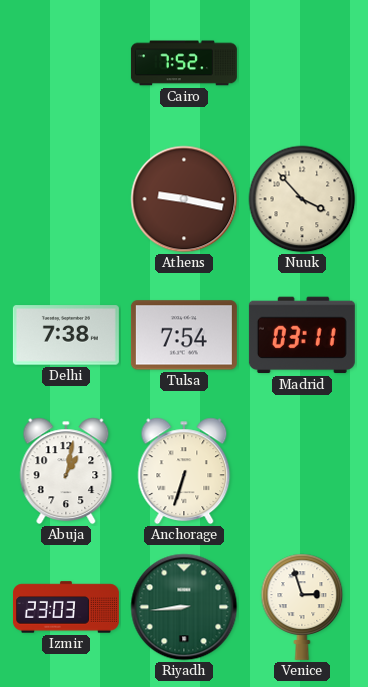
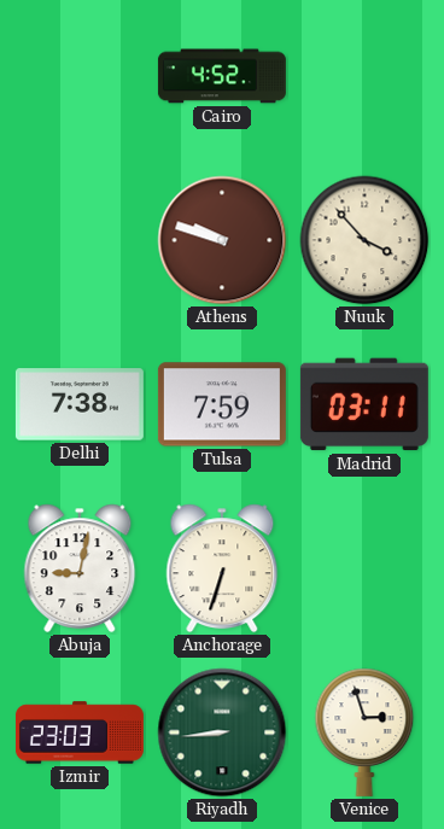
Cairo: 7:52 -> 4:52
Athens: 9:17 -> 9:48
Tulsa: 7:54 -> 7:59
Abuja: 1:02 -> 9:02
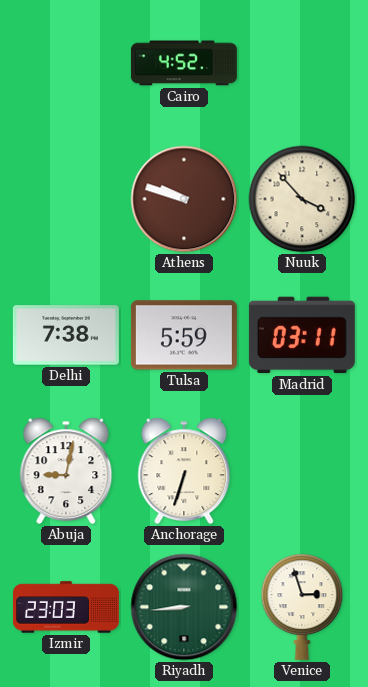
Tulsa: 7:59 -> 5:59
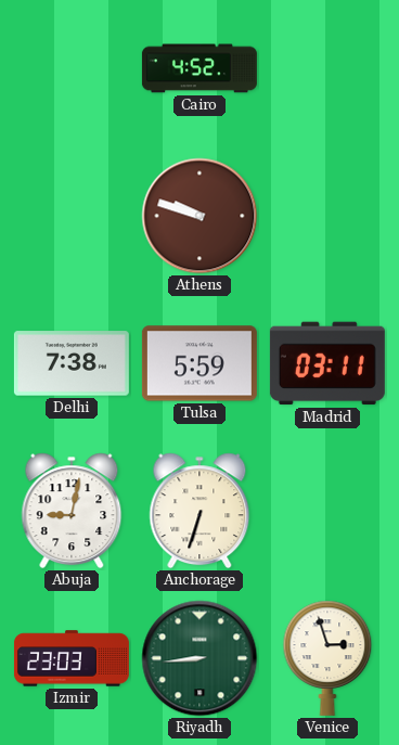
Nuuk: 3:53 -> none
